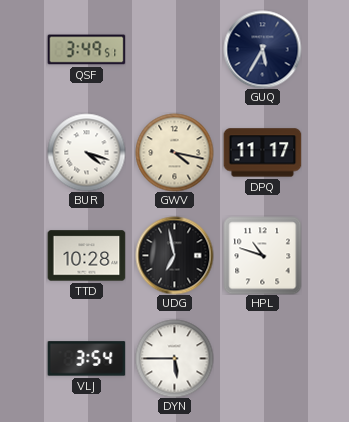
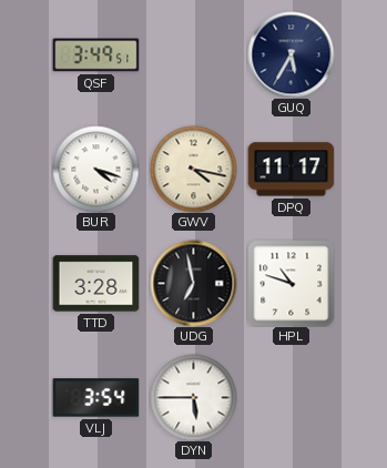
TTD: 10:28 -> 3:28
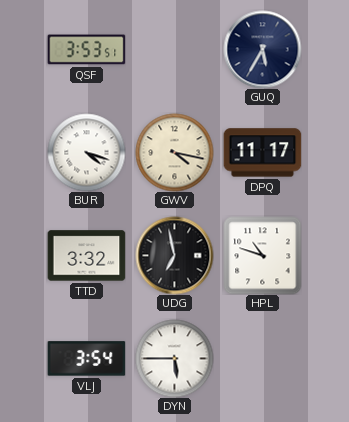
QSF: 3:49 -> 3:53
TTD: 3:28 -> 3:32
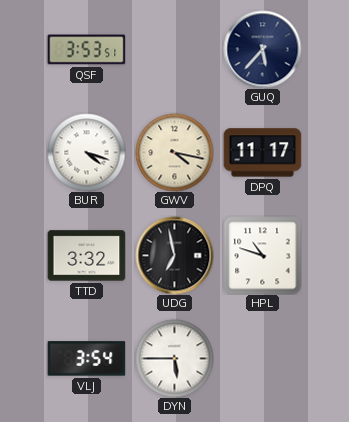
GUQ: 5:35 -> 5:37
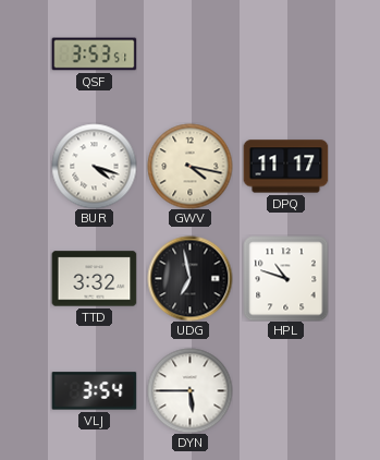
GUQ: 5:37 -> none
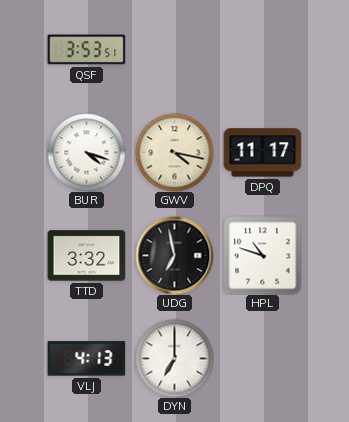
VLJ: 3:54 -> 4:13
DYN: 5:45 -> 7:00
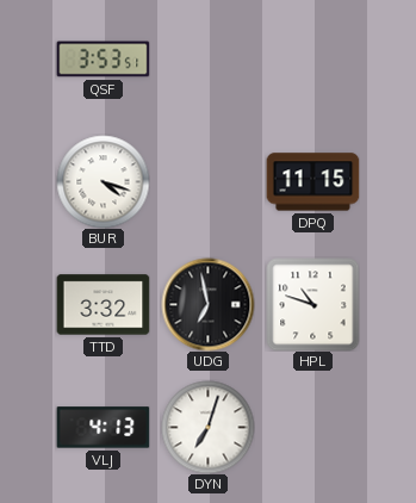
GWV: 4:17 -> none
DPQ: 11:17 -> 11:15
DYN: 7:00 -> 7:03
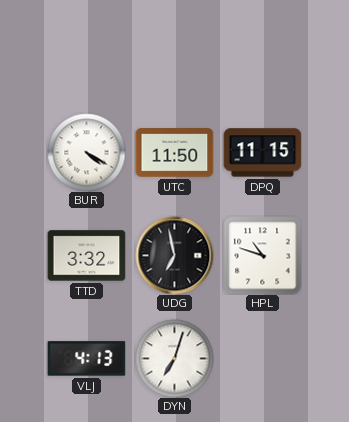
QSF: 3:53 -> none
BUR: 4:18 -> 4:20
UTC: none -> 11:50
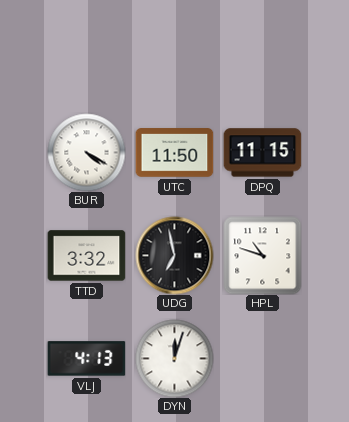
DYN: 7:03 -> 12:03
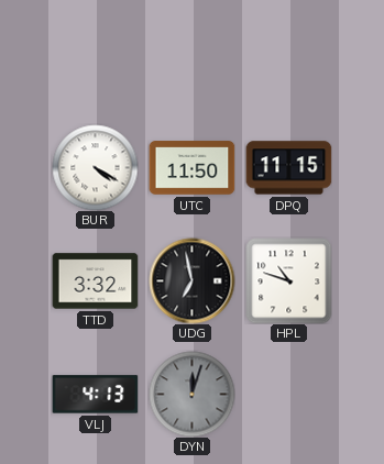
DYN dial: white -> grey
